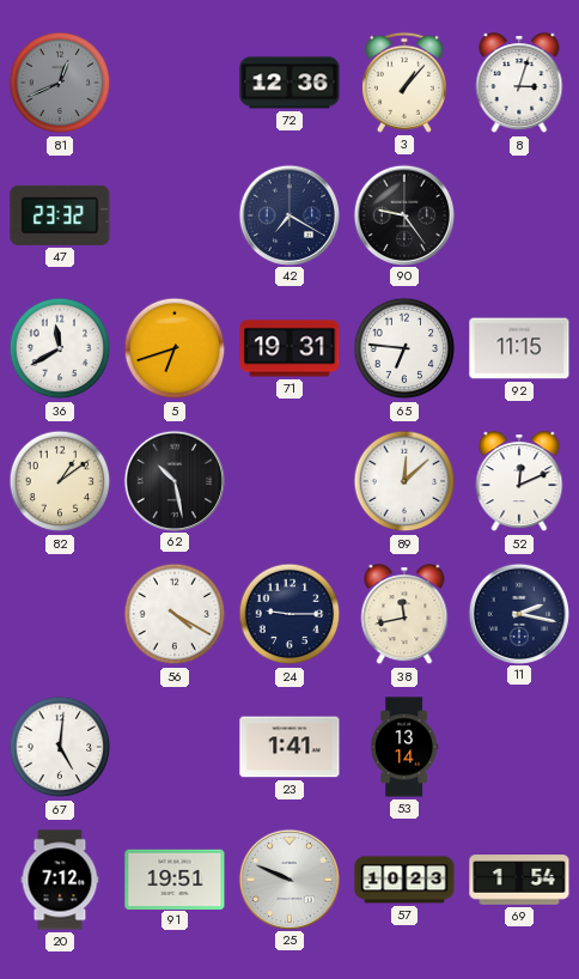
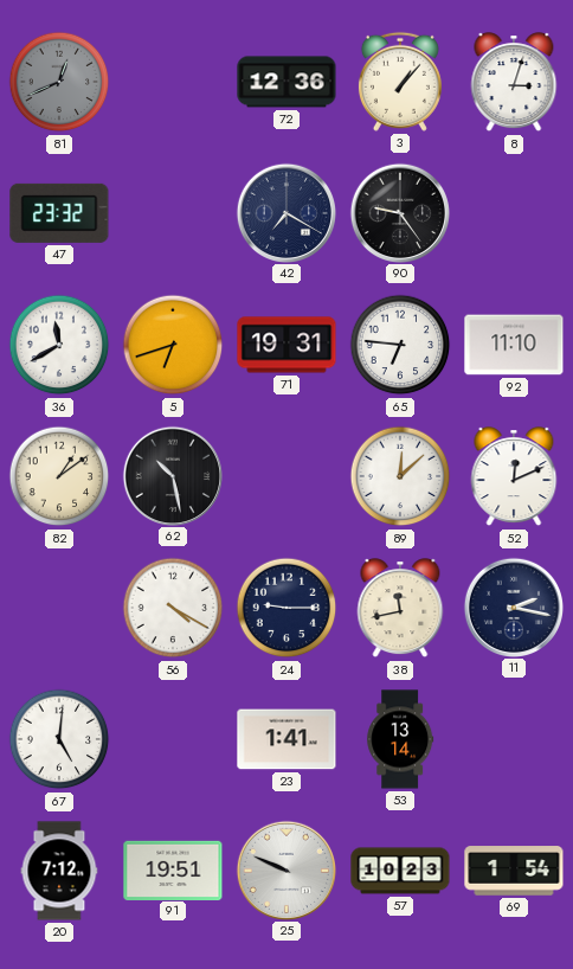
92: 11:15 -> 11:10
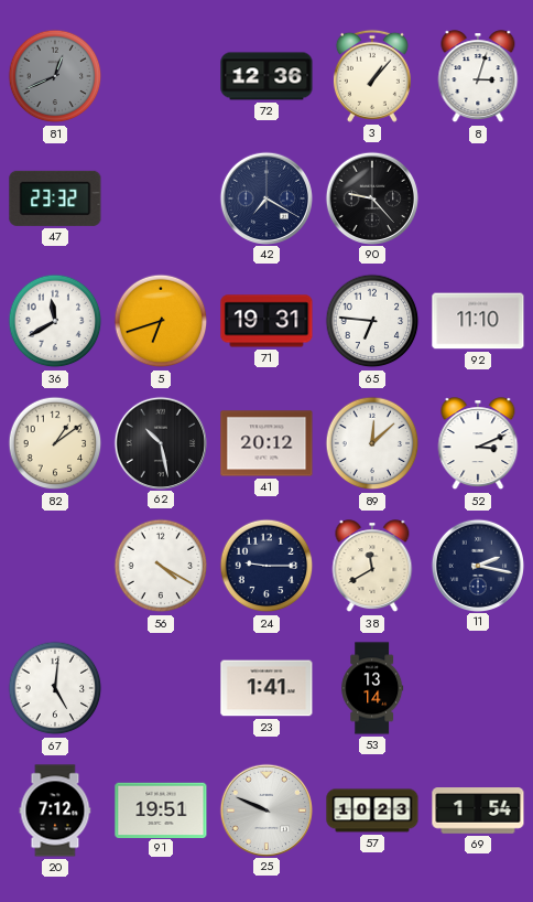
90: 9:24 -> 9:23
41: none -> 20:12
52: 12:11 -> 3:11
38: 11:43 -> 11:40
